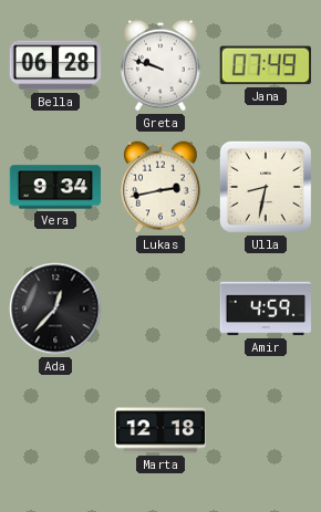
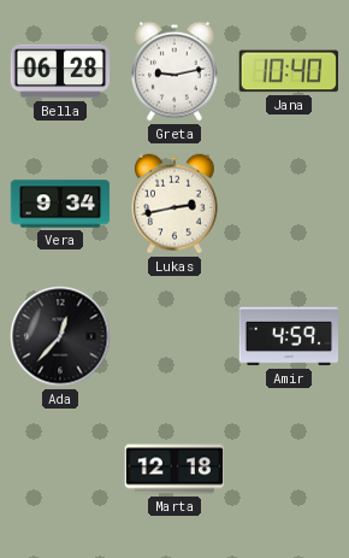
Greta: 9:48 -> 9:13
Jana: 07:49 -> 10:40
Ulla: 8:32 -> none
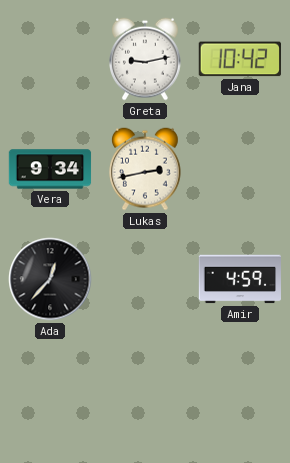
Bella: 06:28 -> none
Jana: 10:40 -> 10:42
Marta: 12:18 -> none
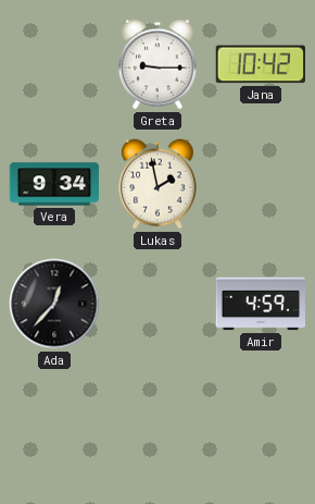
Greta: 9:13 -> 9:15
Lukas: 2:43 -> 1:58
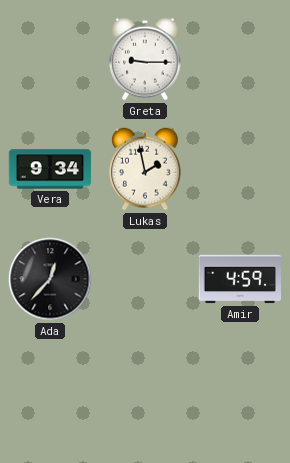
Jana: 10:42 -> none
